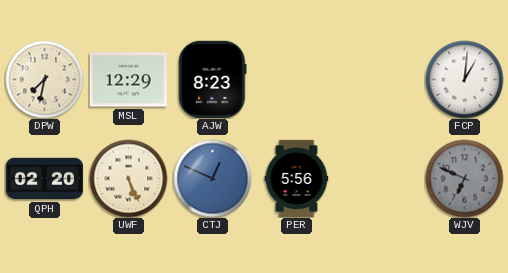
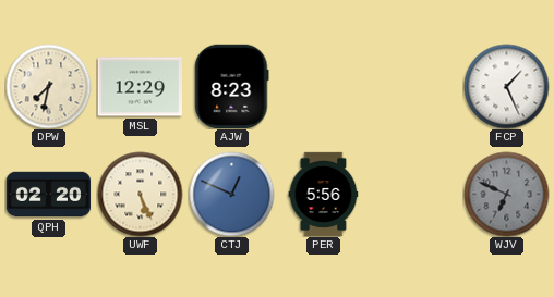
FCP: 1:01 -> 1:26
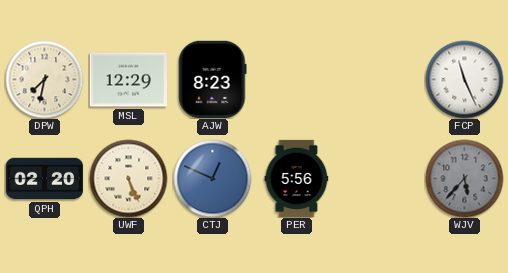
FCP: 1:26 -> 11:26
WJV: 6:49 -> 5:37
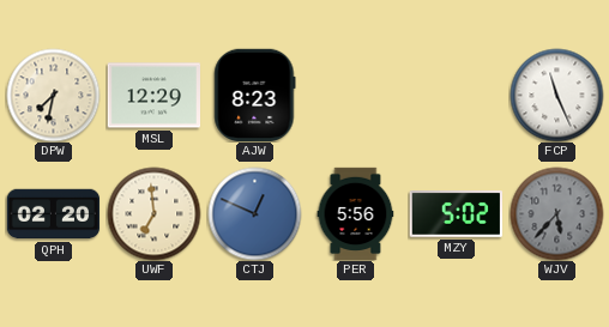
UWF: 5:26 -> 6:59
MZY: none -> 5:02
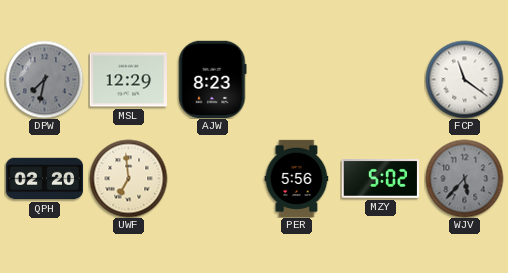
DPW dial: cream -> grey
FCP: 11:26 -> 11:21
CTJ: 12:49 -> none
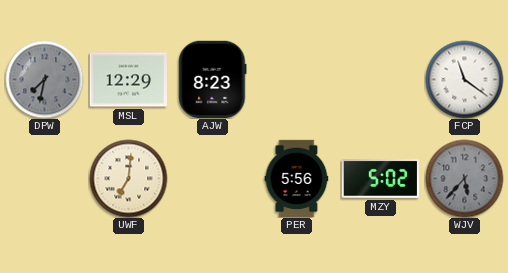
QPH: 02:20 -> none
UWF: 6:59 -> 7:01
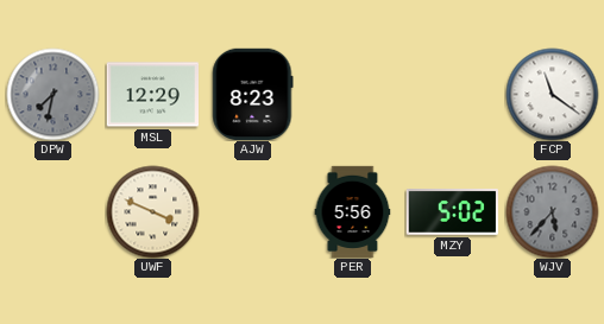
UWF: 7:01 -> 3:49
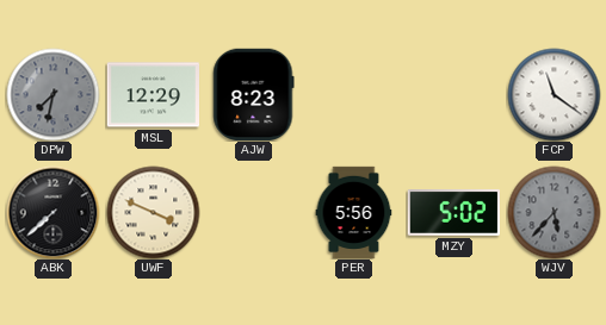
ABK: none -> 7:38
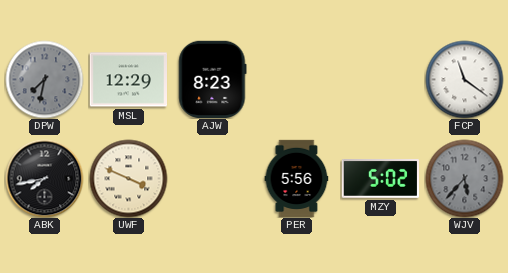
ABK: 7:38 -> 7:43
